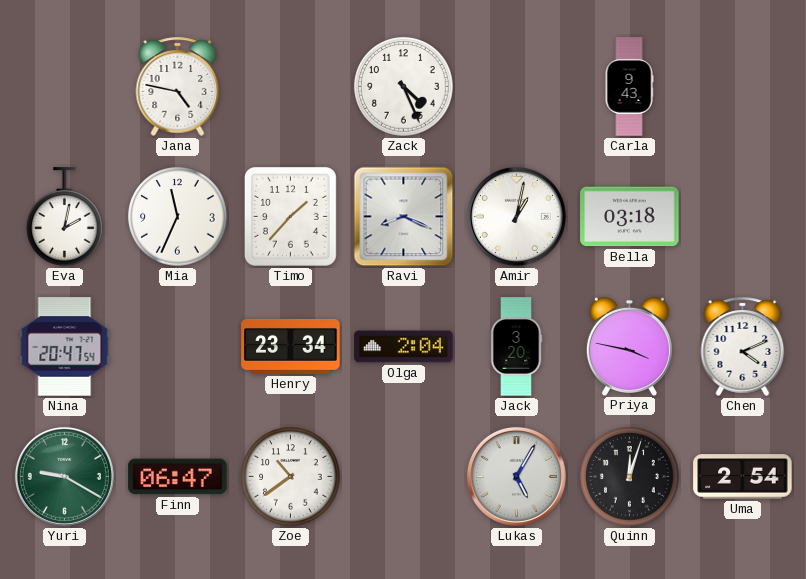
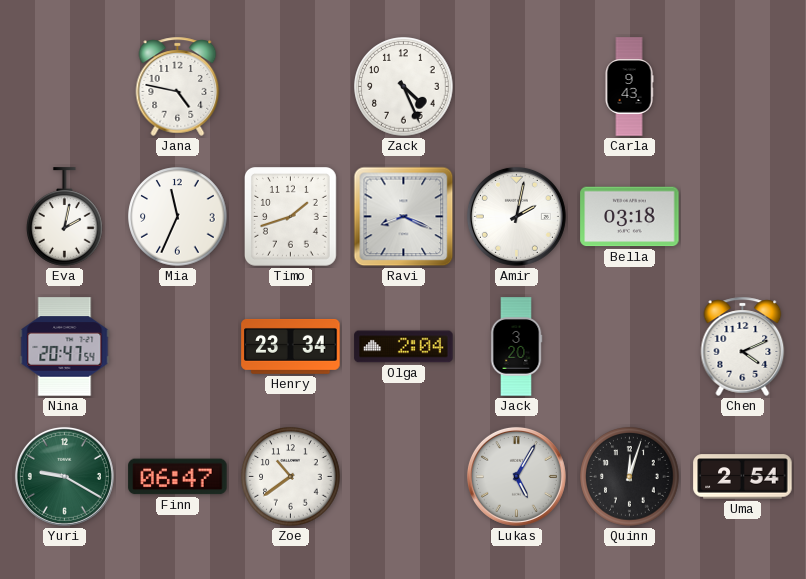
Timo: 1:37 -> 1:42
Amir: 1:02 -> 2:02
Priya: 3:47 -> none
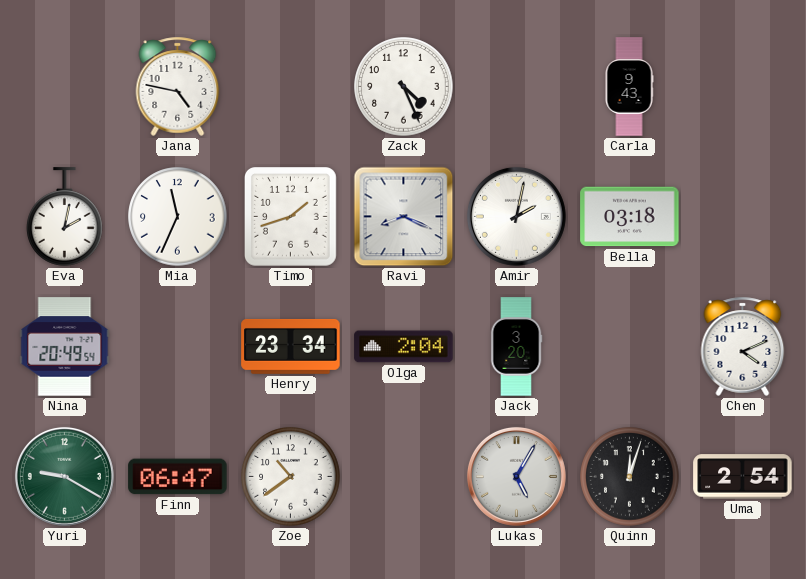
Nina: 20:47 -> 20:49
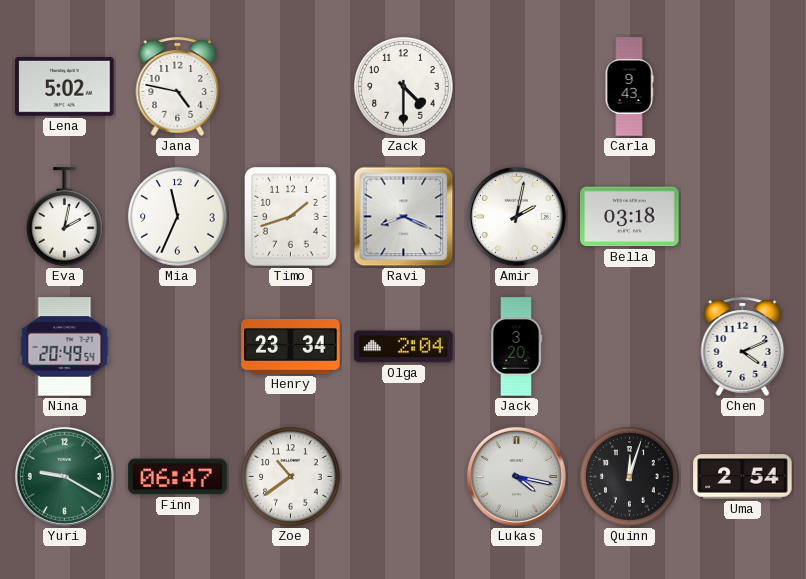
Lena: none -> 5:02
Zack: 4:26 -> 4:30
Lukas: 5:05 -> 4:17
